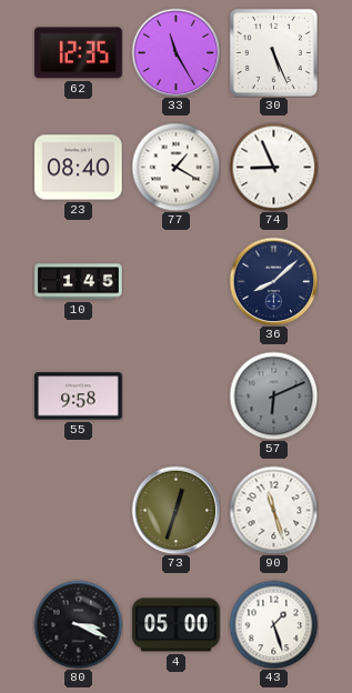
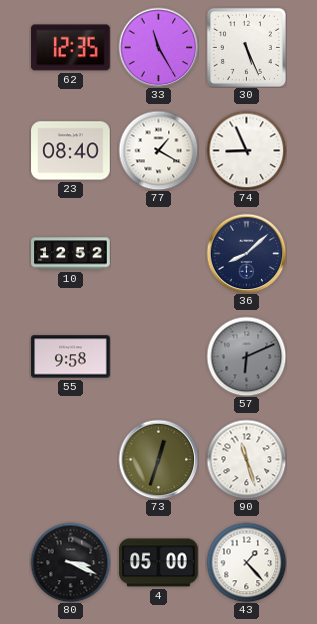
10: 1:45 -> 12:52
43: 1:27 -> 1:23
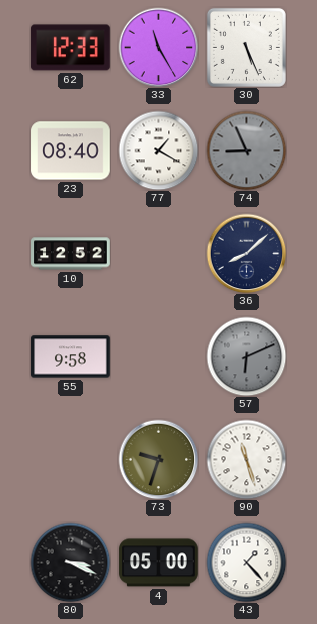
62: 12:35 -> 12:33
74 dial: white -> grey
73: 12:33 -> 9:33
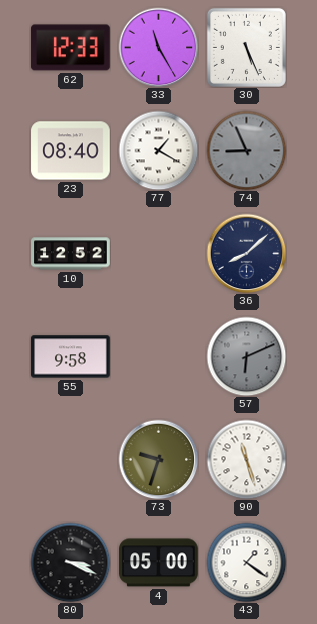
43: 1:23 -> 1:21
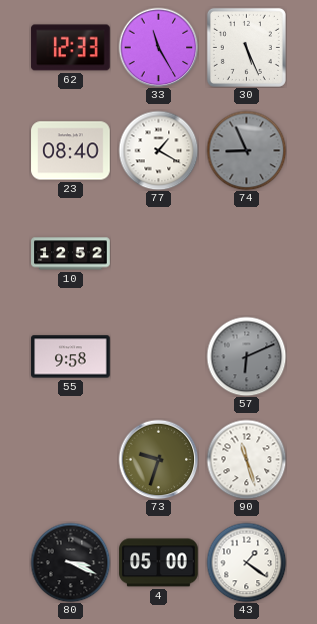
36: 8:08 -> none
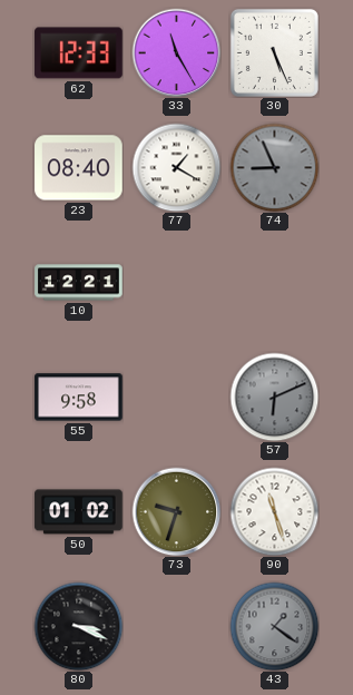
10: 12:52 -> 12:21
50: none -> 01:02
4: 05:00 -> none
43 dial: white -> grey
